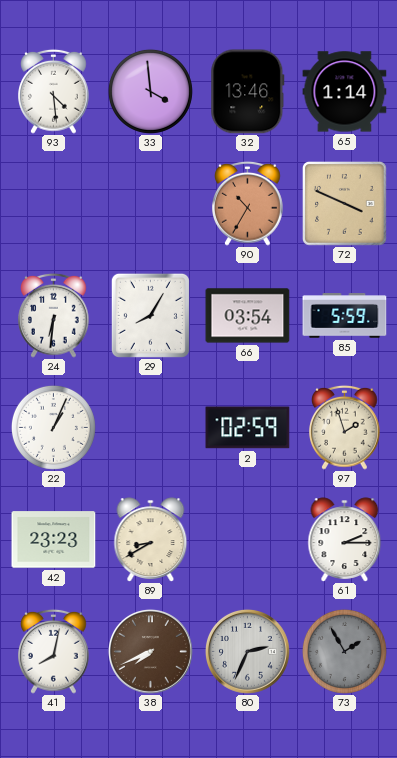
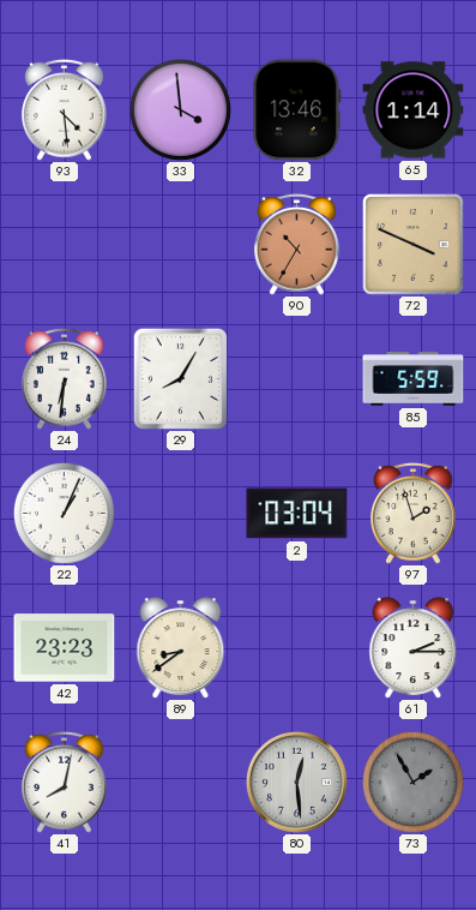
66: 03:54 -> none
2: 02:59 -> 03:04
89: 8:40 -> 8:39
38: 7:41 -> none
80: 2:34 -> 12:29
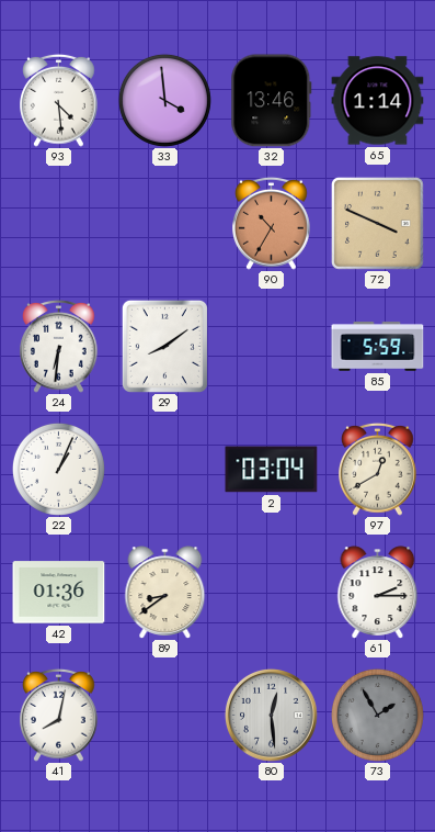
29: 8:05 -> 8:09
97: 1:57 -> 12:40
42: 23:23 -> 01:36
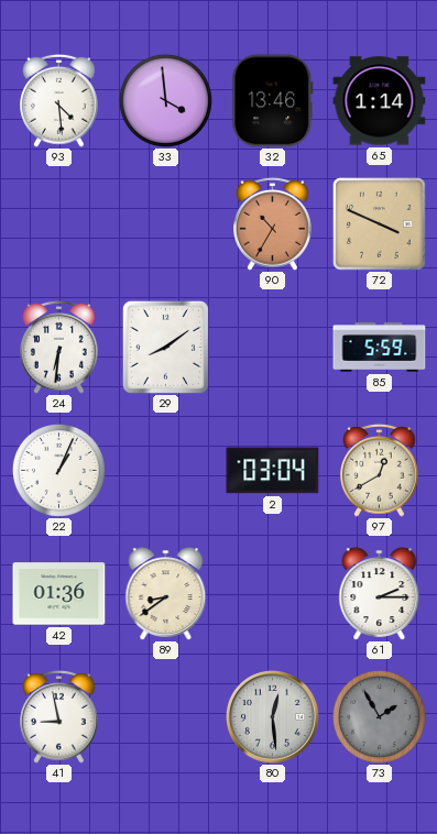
41: 8:02 -> 8:58
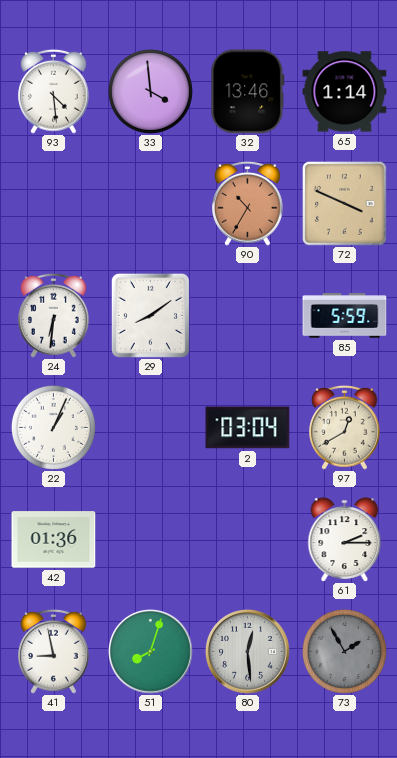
89: 8:39 -> none
51: none -> 8:03
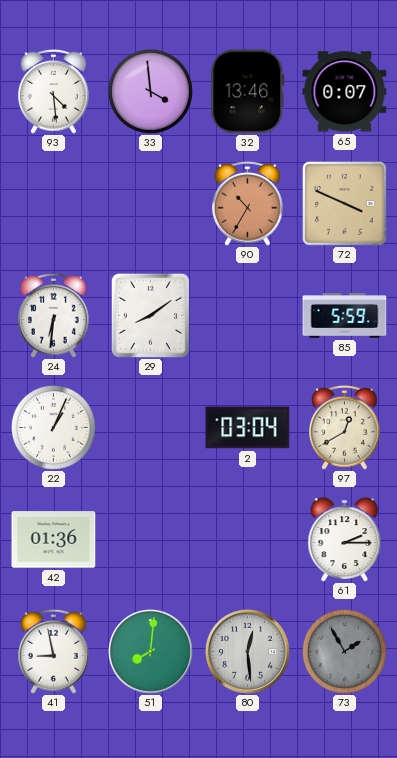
65: 1:14 -> 0:07
51: 8:03 -> 8:01
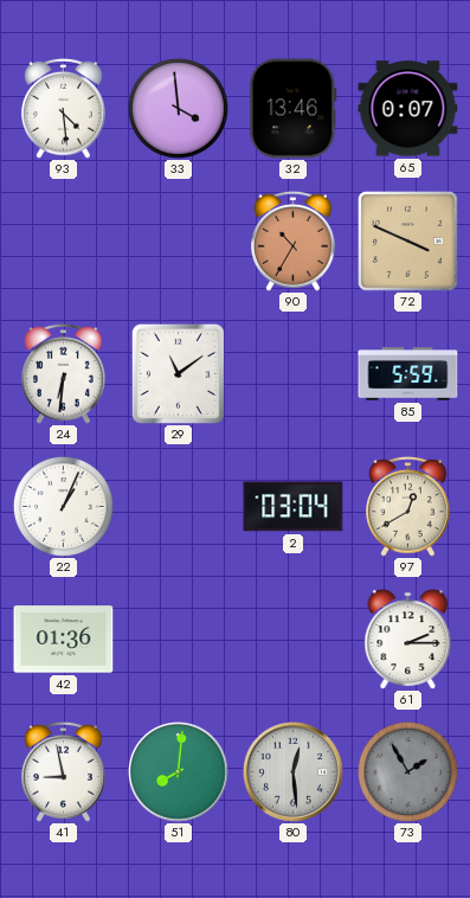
29: 8:09 -> 11:09
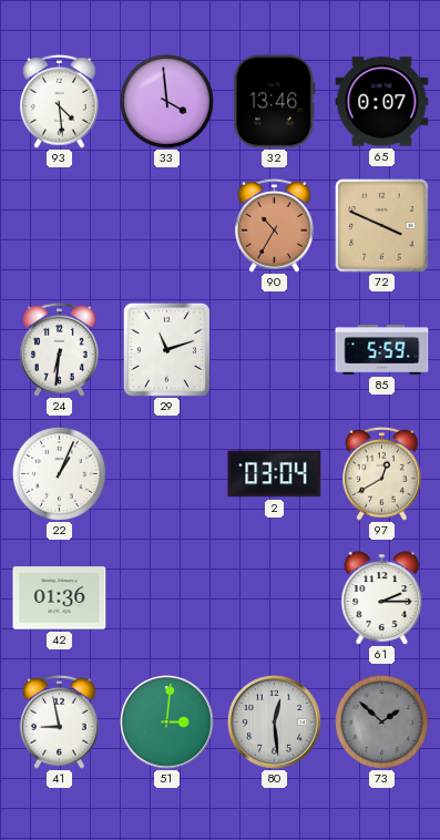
29: 11:09 -> 11:12
51: 8:01 -> 3:01
73: 1:55 -> 1:52
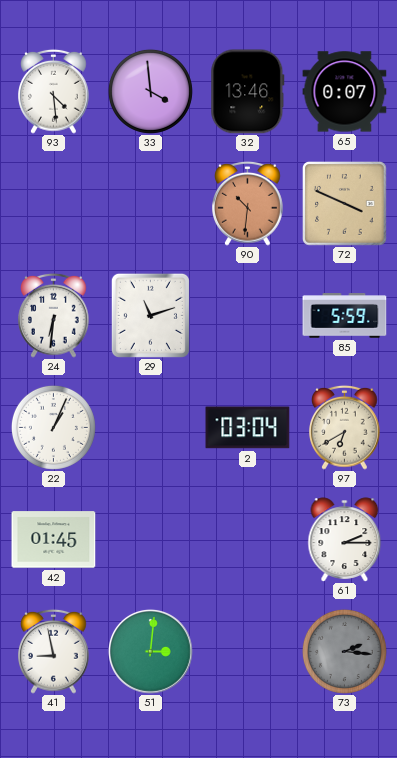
90: 10:35 -> 10:31
97: 12:40 -> 6:40
42: 01:36 -> 01:45
80: 12:29 -> none
73: 1:52 -> 2:16
